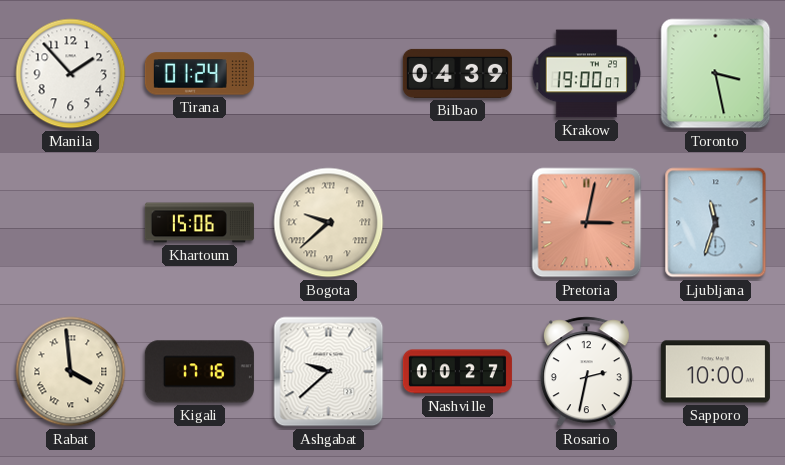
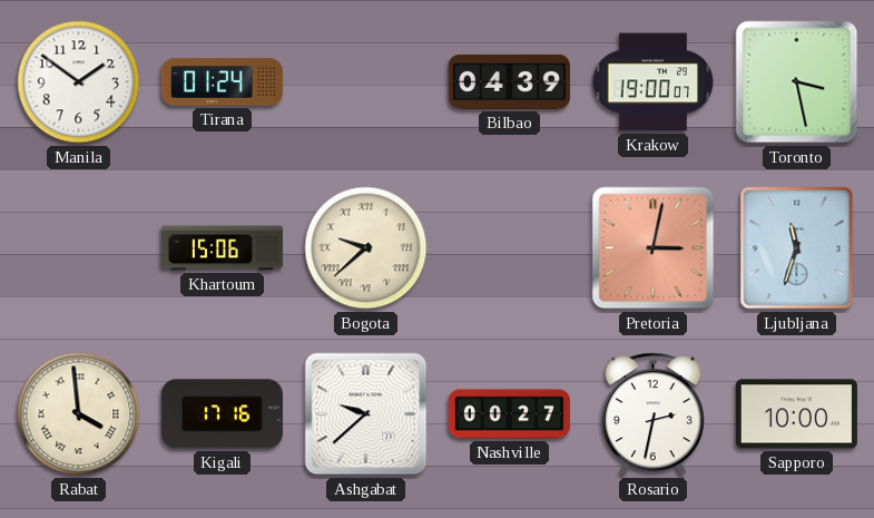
Manila: 1:53 -> 1:51
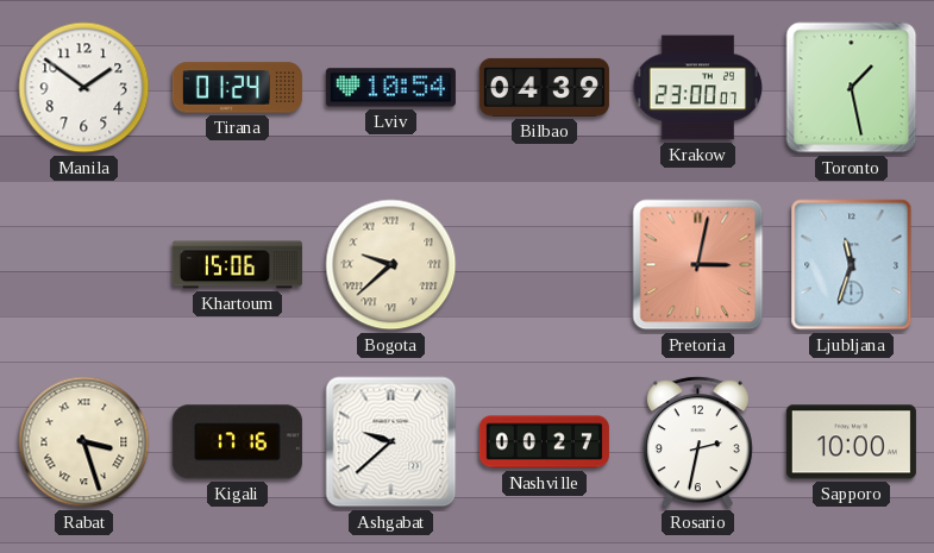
Lviv: none -> 10:54
Krakow: 19:00 -> 23:00
Toronto: 3:28 -> 1:28
Rabat: 3:59 -> 3:27
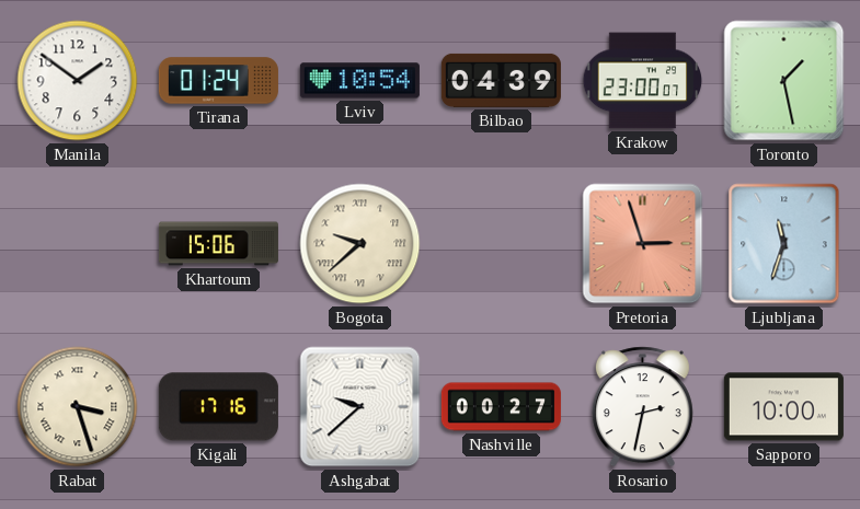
Pretoria: 3:02 -> 2:57
